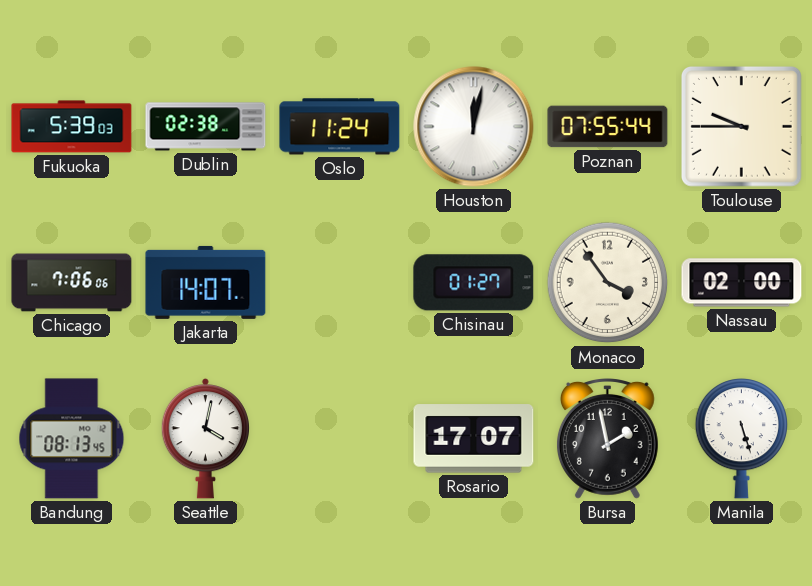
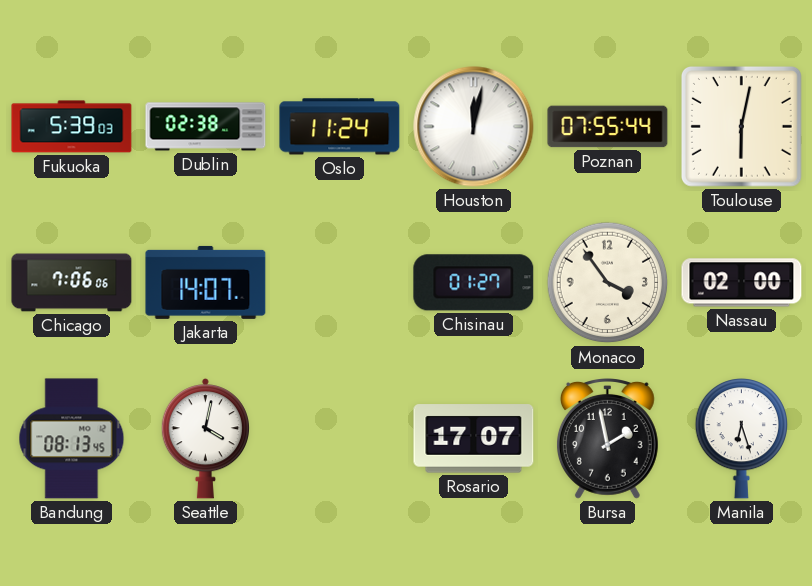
Toulouse: 9:45 -> 6:02
Manila: 5:27 -> 6:27
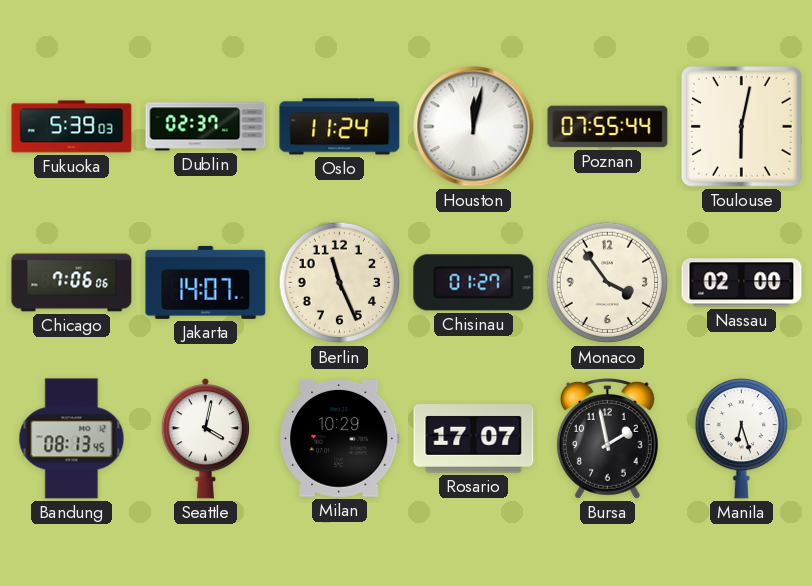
Dublin: 02:38 -> 02:37
Berlin: none -> 11:26
Milan: none -> 10:29
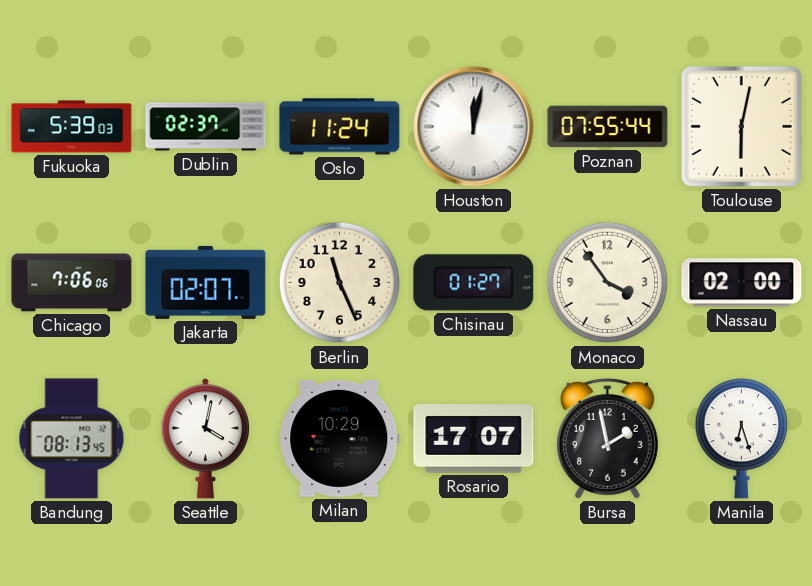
Jakarta: 14:07 -> 02:07
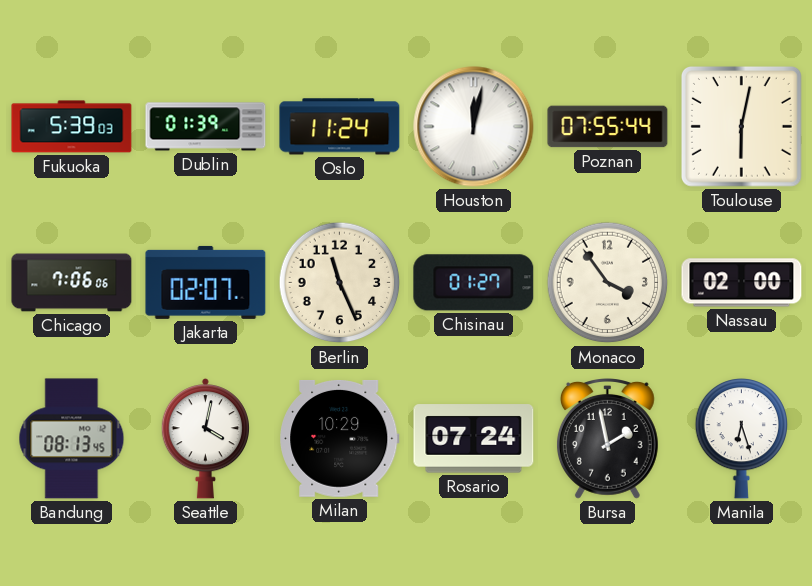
Dublin: 02:37 -> 01:39
Rosario: 17:07 -> 07:24
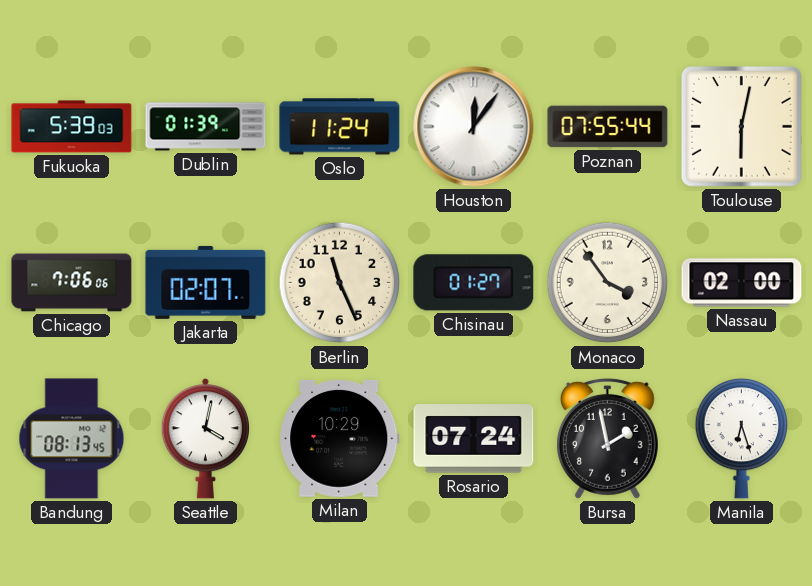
Houston: 12:02 -> 12:06
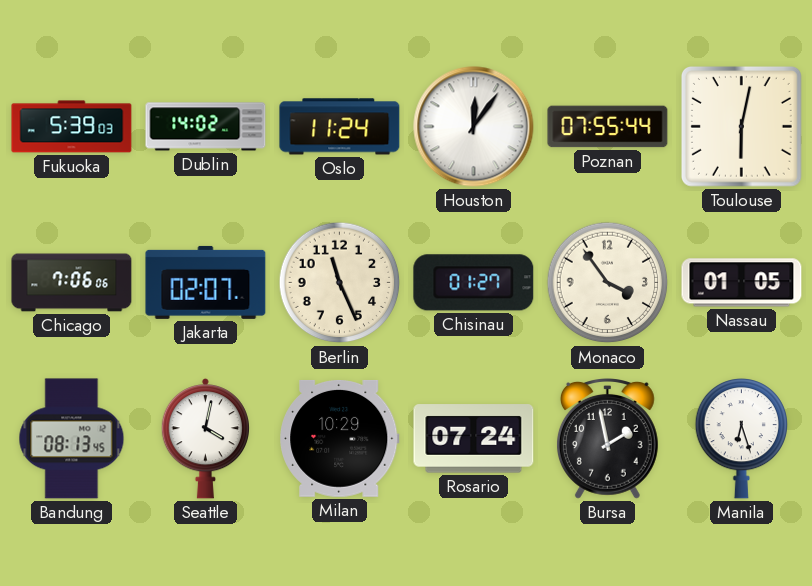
Dublin: 01:39 -> 14:02
Nassau: 02:00 -> 01:05
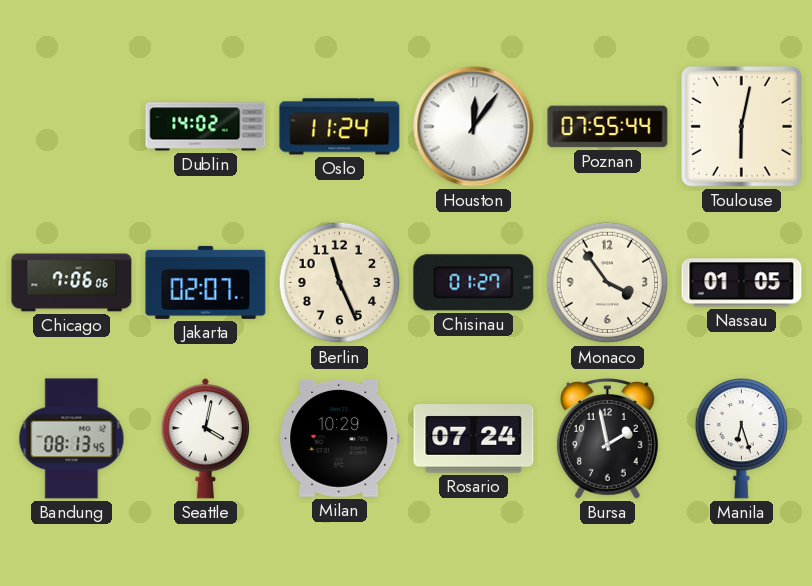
Fukuoka: 5:39 -> none
